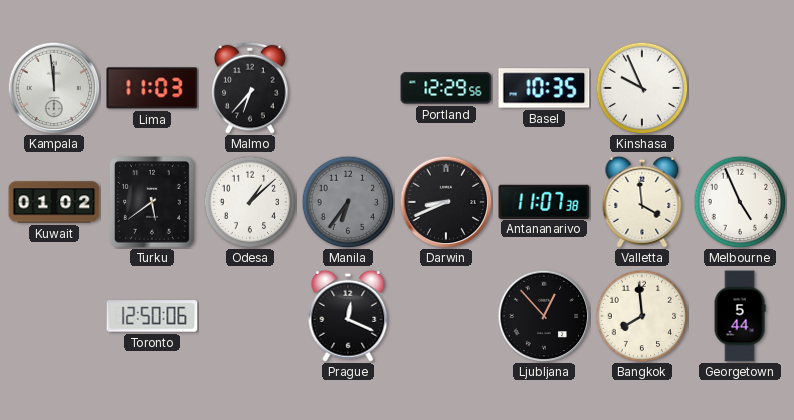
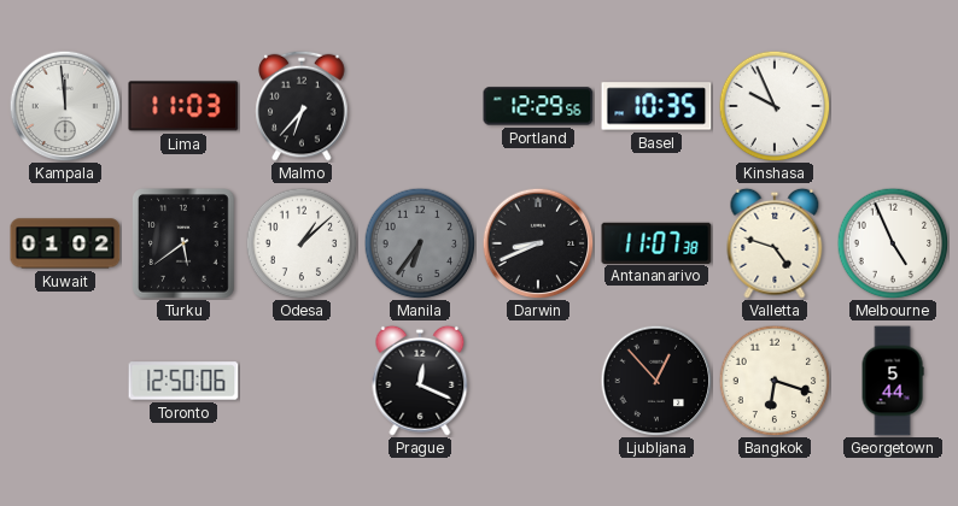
Valletta: 3:59 -> 4:48
Bangkok: 7:59 -> 6:18
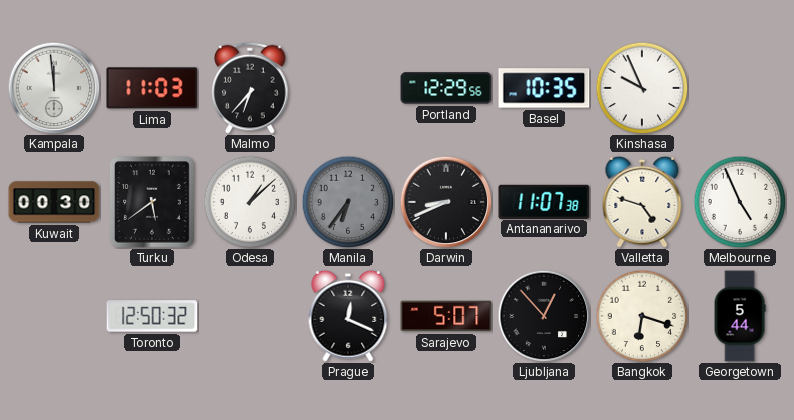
Kuwait: 01:02 -> 00:30
Toronto: 12:50:06 -> 12:50:32
Sarajevo: none -> 5:07
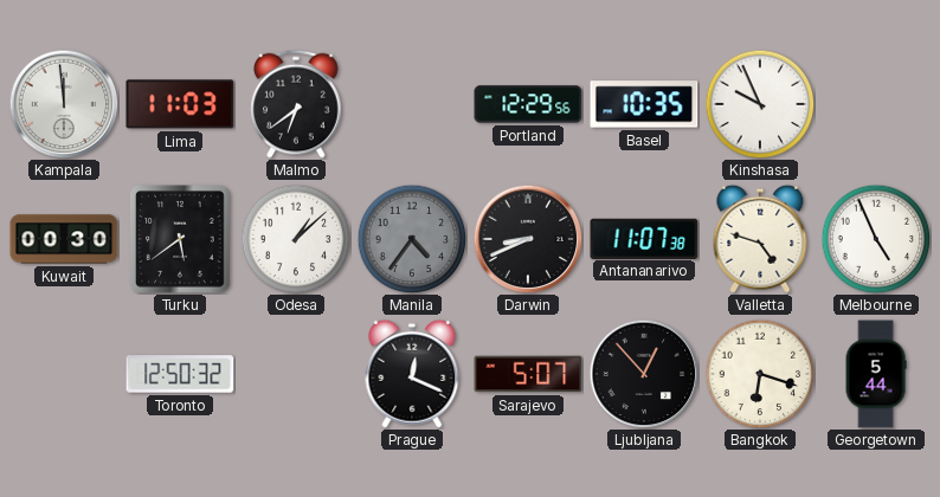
Malmo: 6:37 -> 6:39
Manila: 6:36 -> 4:36
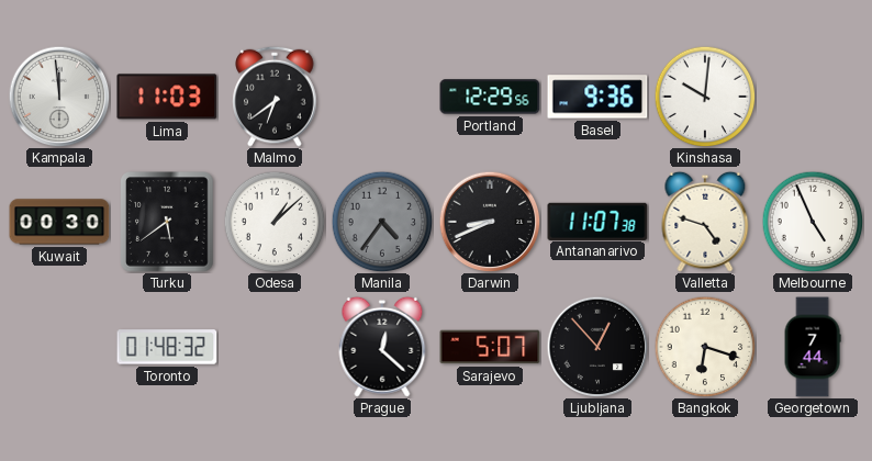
Basel: 10:35 -> 9:36
Kinshasa: 9:56 -> 10:01
Toronto: 12:50 -> 01:48
Prague: 12:19 -> 12:22
Georgetown: 5:44 -> 7:44
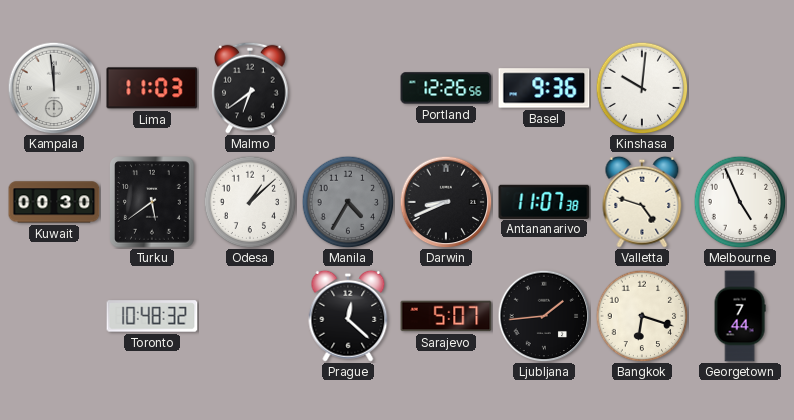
Portland: 12:29 -> 12:26
Manila: 4:36 -> 4:35
Toronto: 01:48 -> 10:48
Ljubljana: 12:53 -> 1:44
